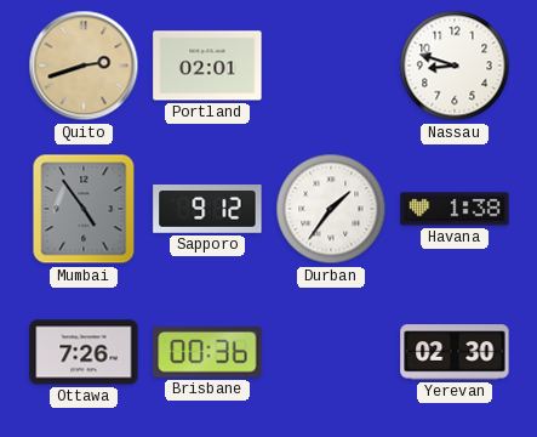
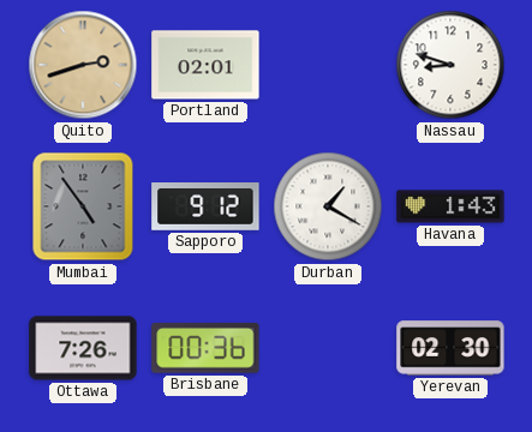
Durban: 1:36 -> 1:20
Havana: 1:38 -> 1:43
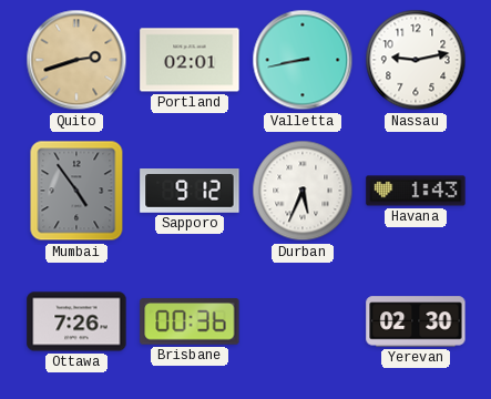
Valletta: none -> 8:43
Nassau: 8:48 -> 9:13
Durban: 1:20 -> 5:34
